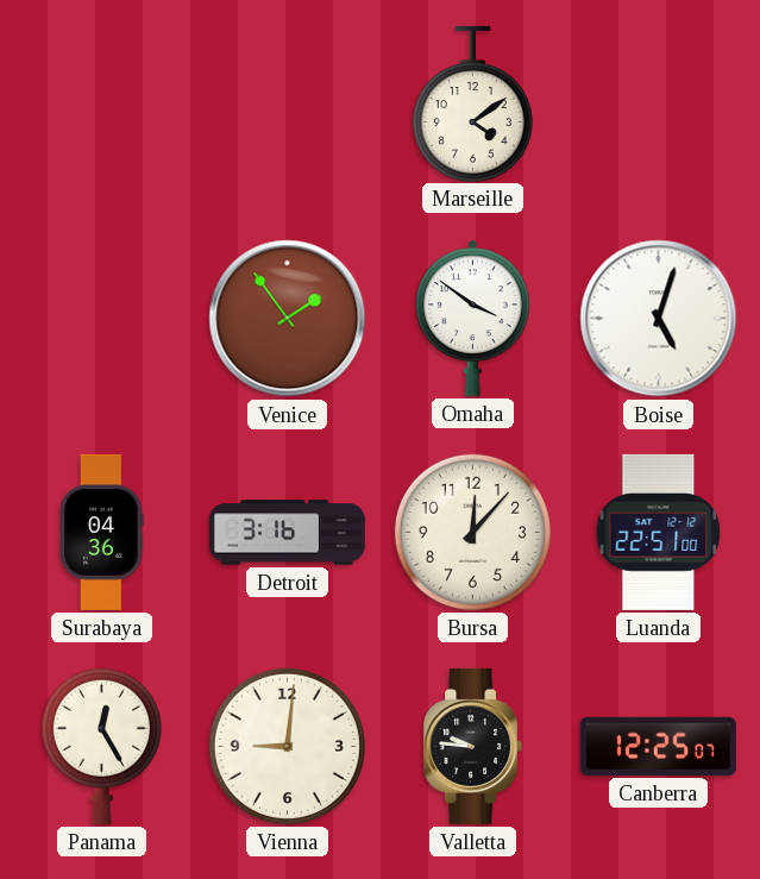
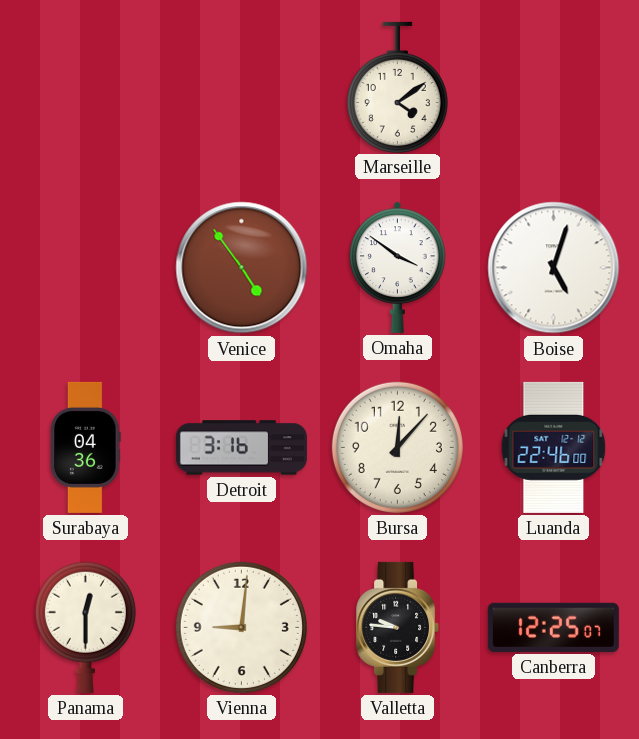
Venice: 1:54 -> 4:54
Luanda: 22:51 -> 22:46
Panama: 12:25 -> 12:30
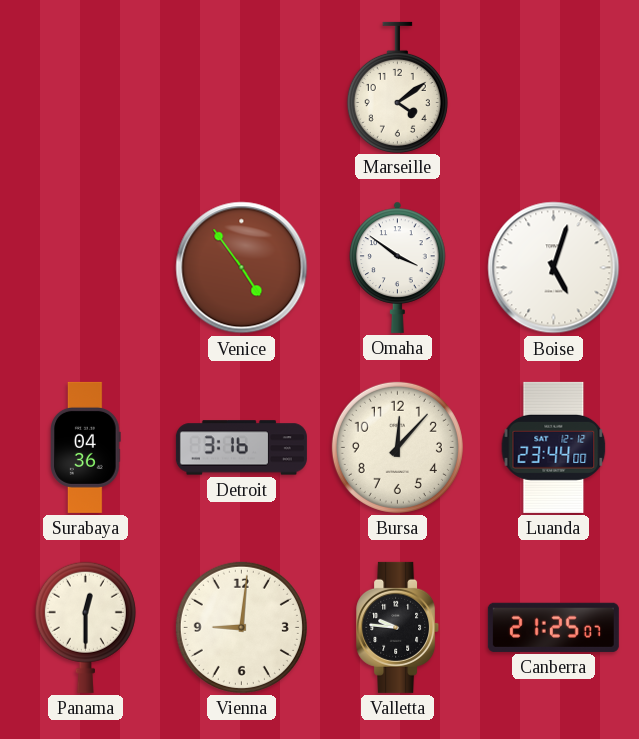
Luanda: 22:46 -> 23:44
Canberra: 12:25 -> 21:25
